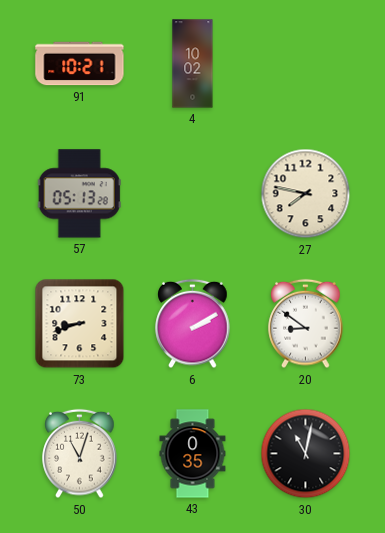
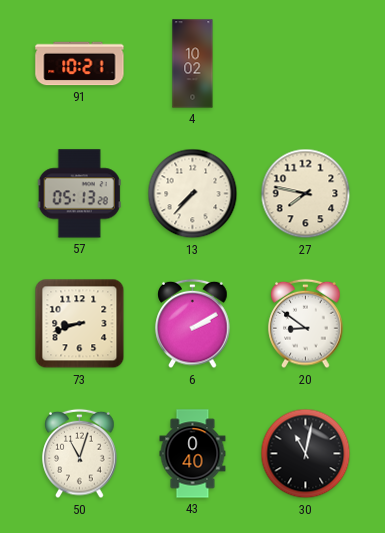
13: none -> 7:37
43: 0:35 -> 0:40
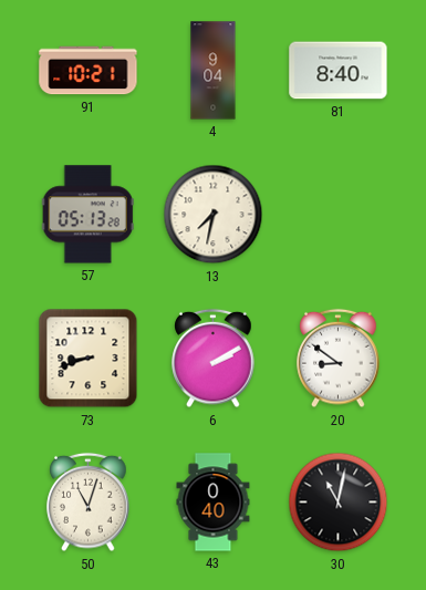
4: 10:02 -> 9:04
81: none -> 8:40
13: 7:37 -> 7:32
27: 7:47 -> none
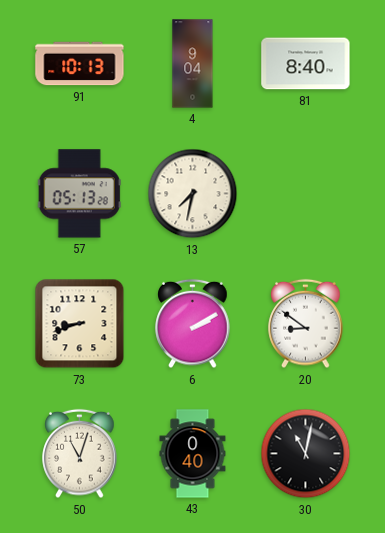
91: 10:21 -> 10:13
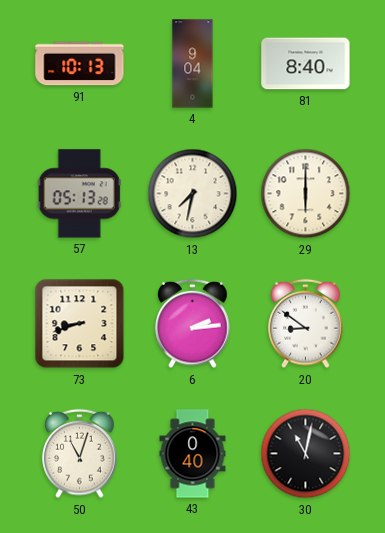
29: none -> 6:00
6: 2:10 -> 2:14
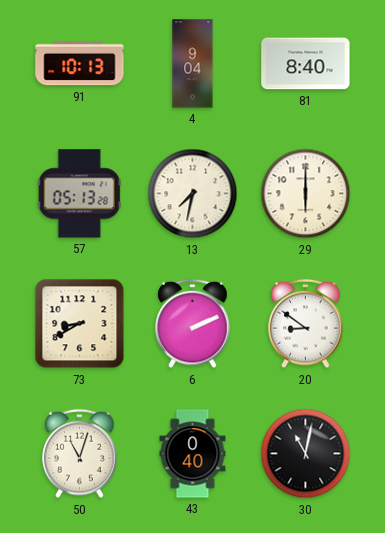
73: 8:42 -> 8:40
6: 2:14 -> 2:11
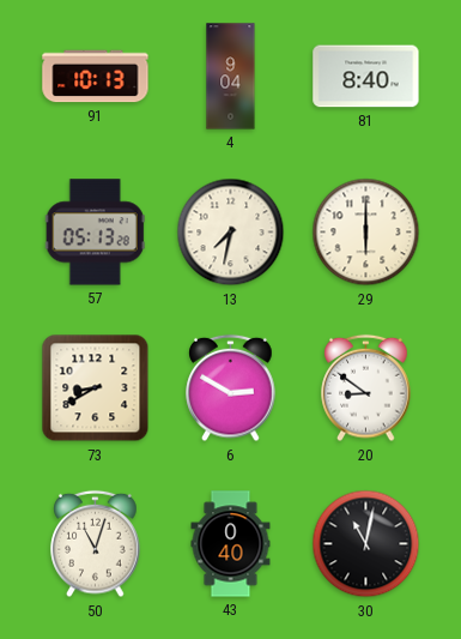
6: 2:11 -> 2:50
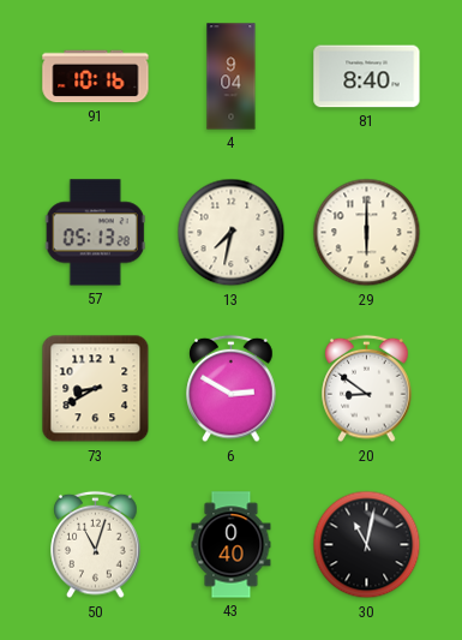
91: 10:13 -> 10:16
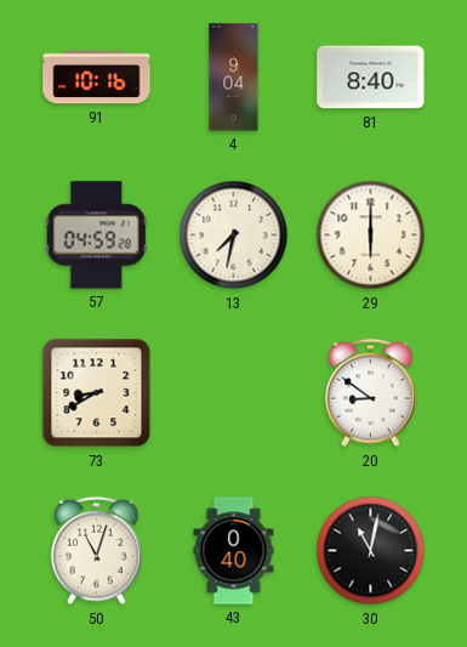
57: 05:13 -> 04:59
6: 2:50 -> none
